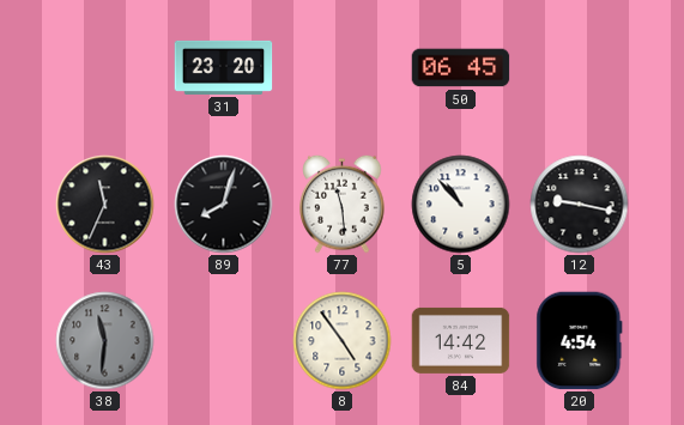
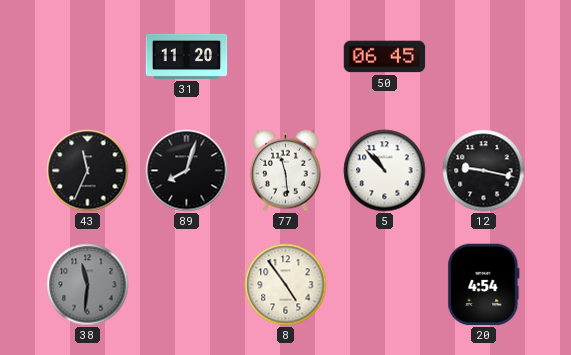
31: 23:20 -> 11:20
84: 14:42 -> none
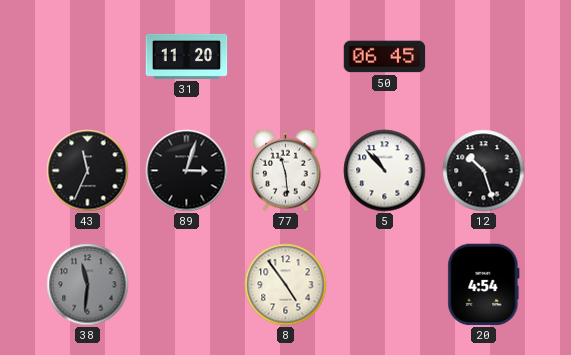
89: 8:03 -> 3:03
12: 9:17 -> 10:27
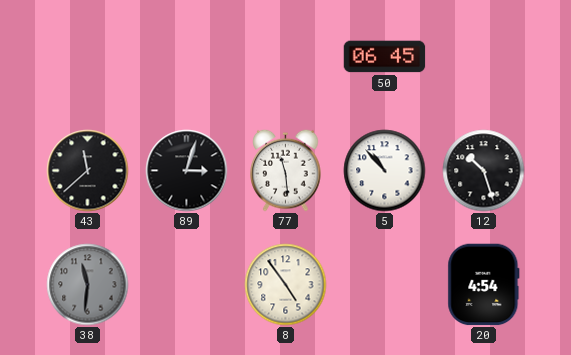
31: 11:20 -> none
43: 11:34 -> 11:38
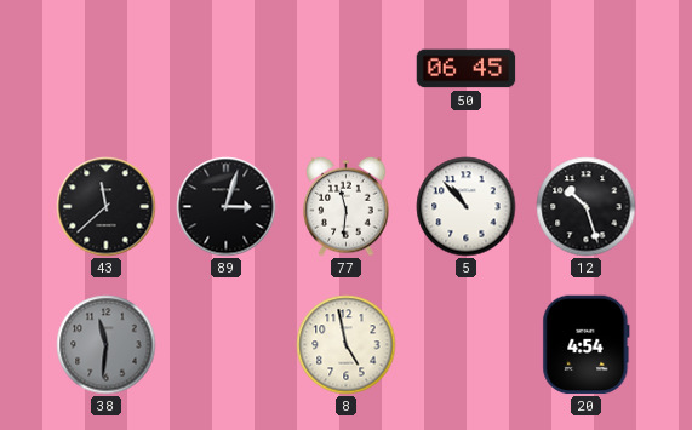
77: 11:29 -> 11:31
8: 4:54 -> 4:58
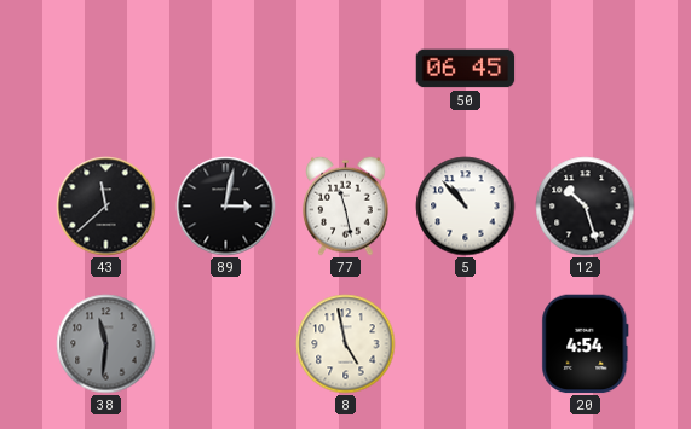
89: 3:03 -> 3:02
77: 11:31 -> 11:28
